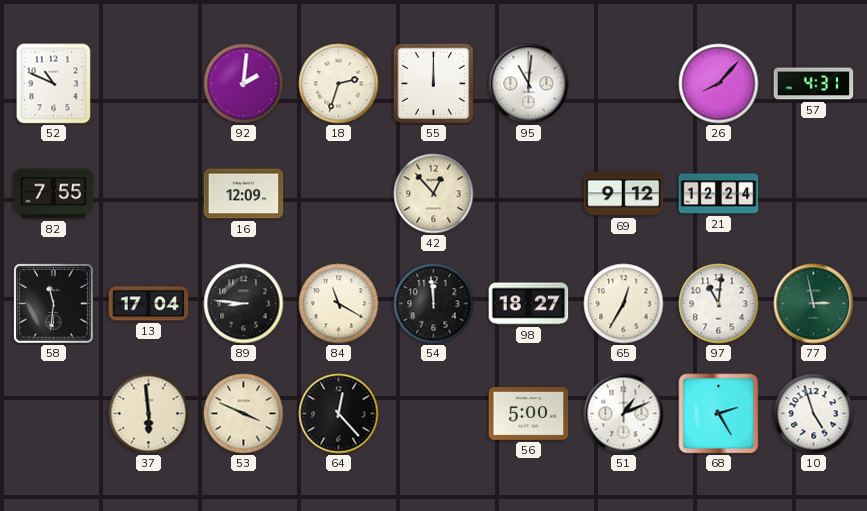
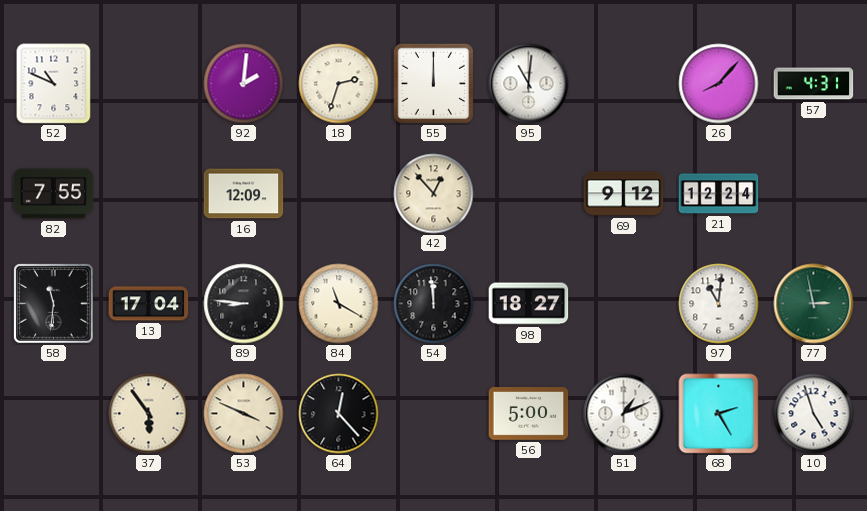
65: 12:35 -> none
37: 5:59 -> 5:54
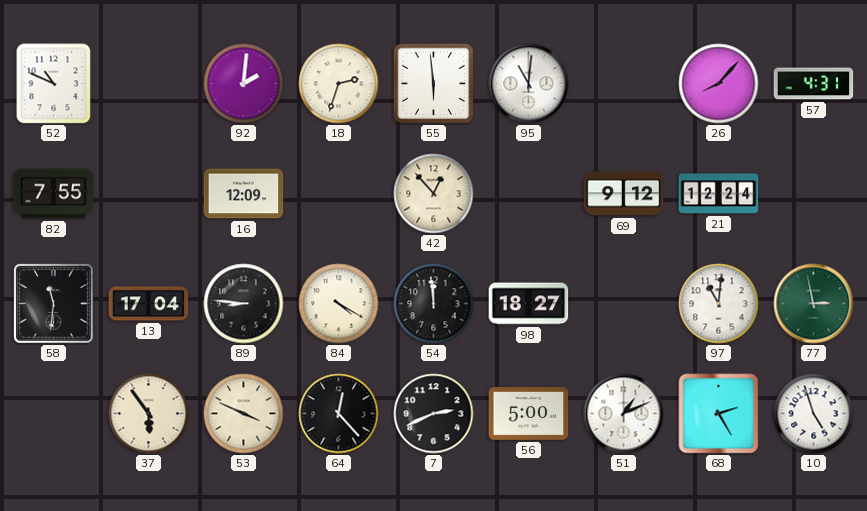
55: 12:00 -> 5:59
84: 11:20 -> 4:20
7: none -> 2:41
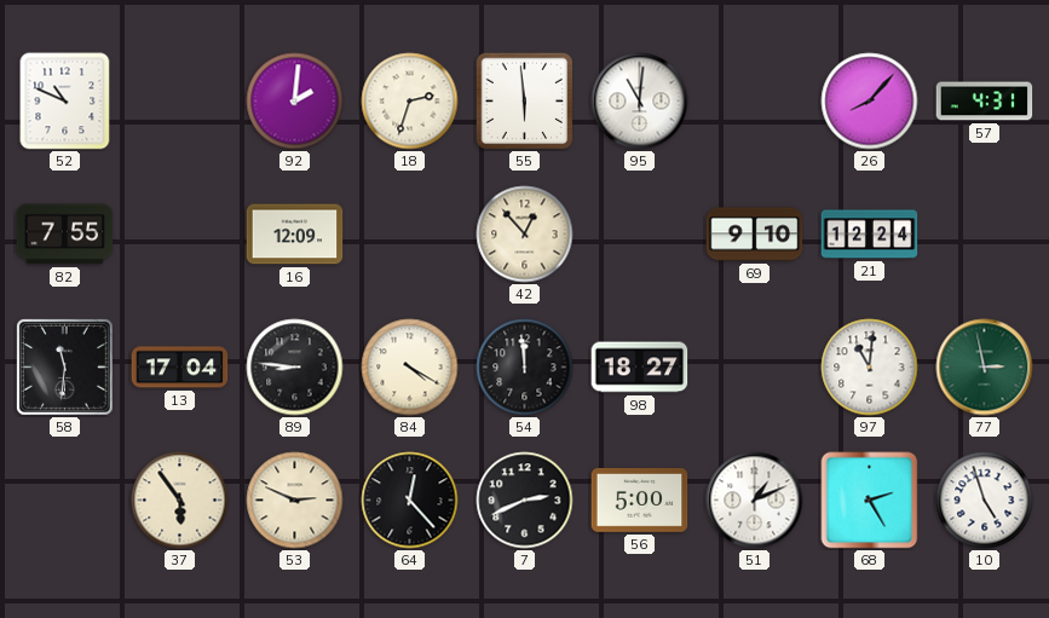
69: 9:12 -> 9:10
53: 3:49 -> 2:49
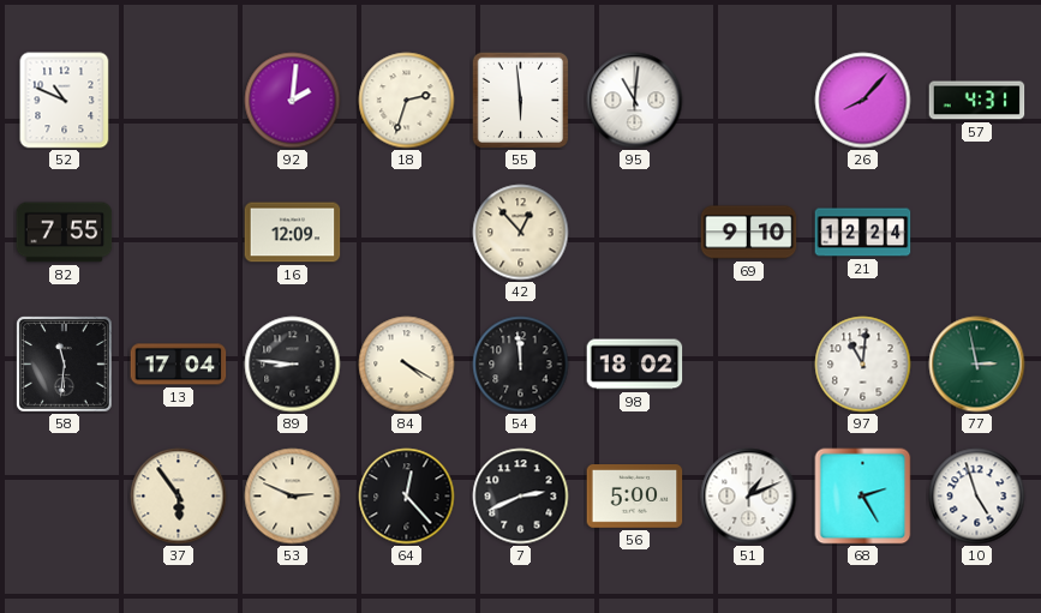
98: 18:27 -> 18:02
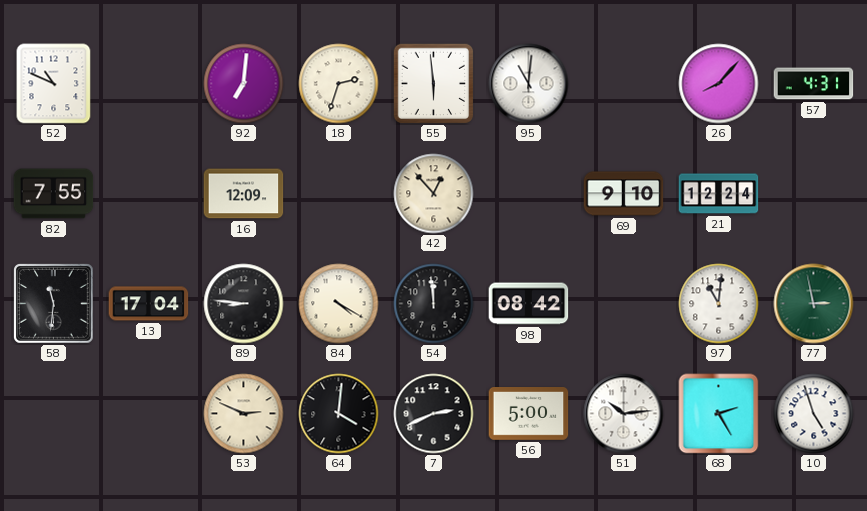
92: 2:01 -> 7:01
98: 18:02 -> 08:42
37: 5:54 -> none
64: 12:23 -> 4:01
51: 1:11 -> 10:14
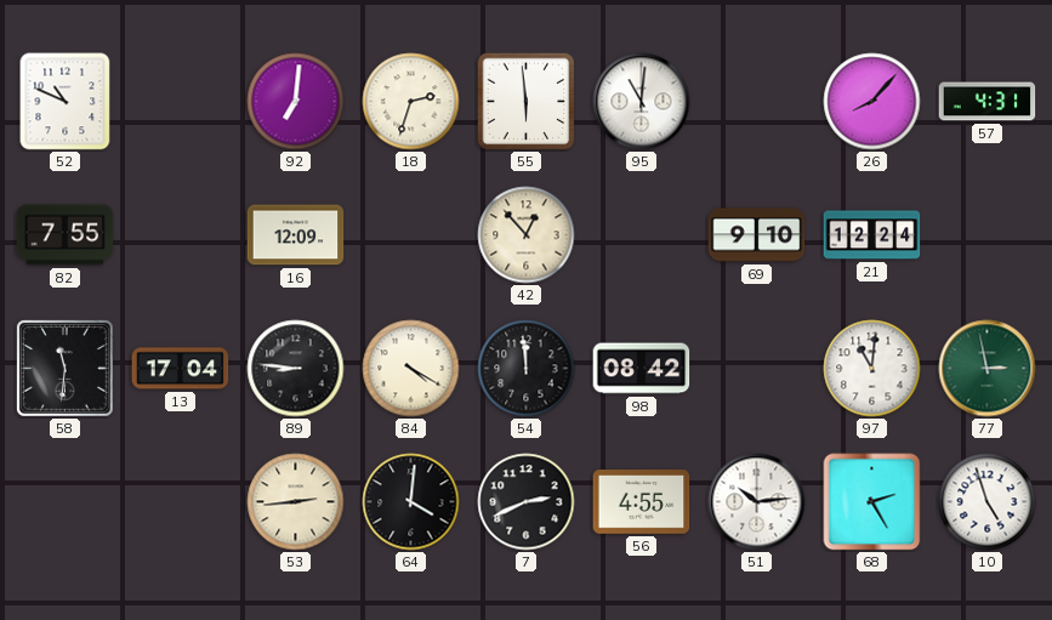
53: 2:49 -> 2:44
56: 5:00 -> 4:55
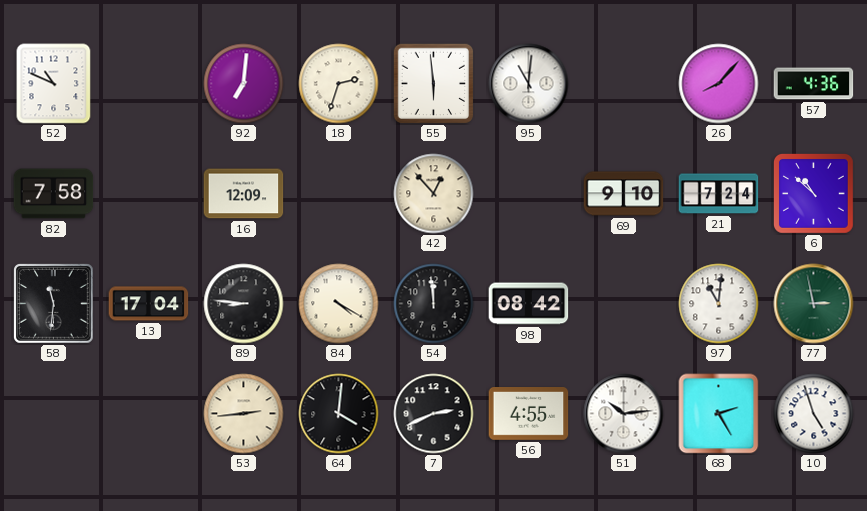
57: 4:31 -> 4:36
82: 7:55 -> 7:58
21: 12:24 -> 7:24
6: none -> 10:52
